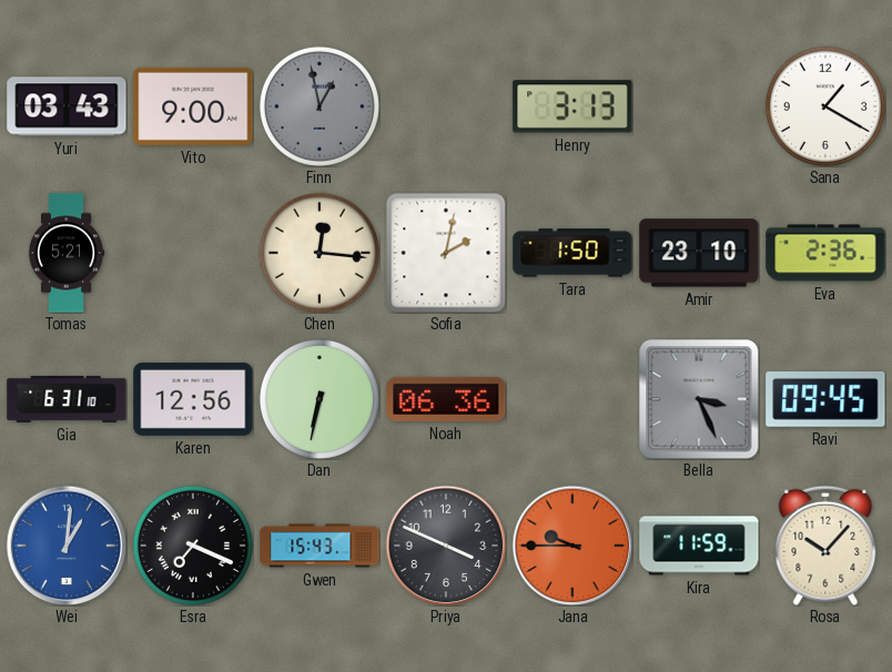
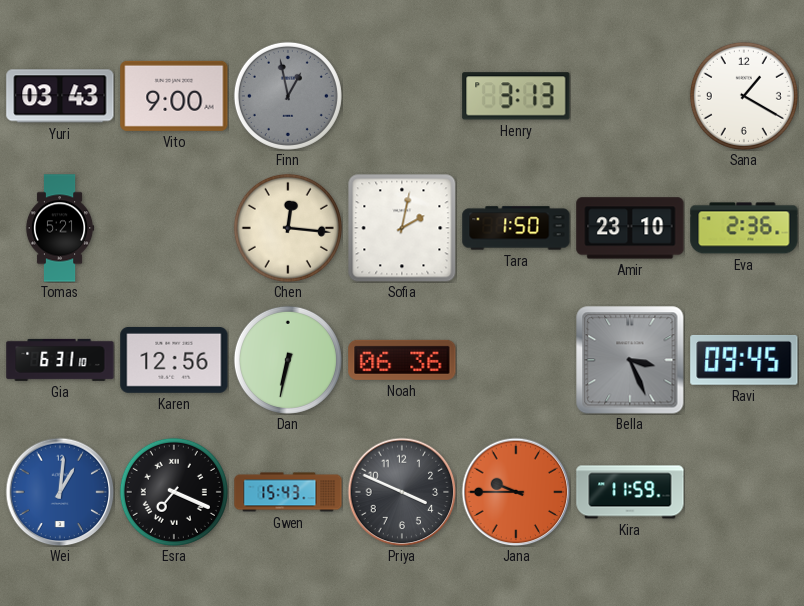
Rosa: 10:07 -> none
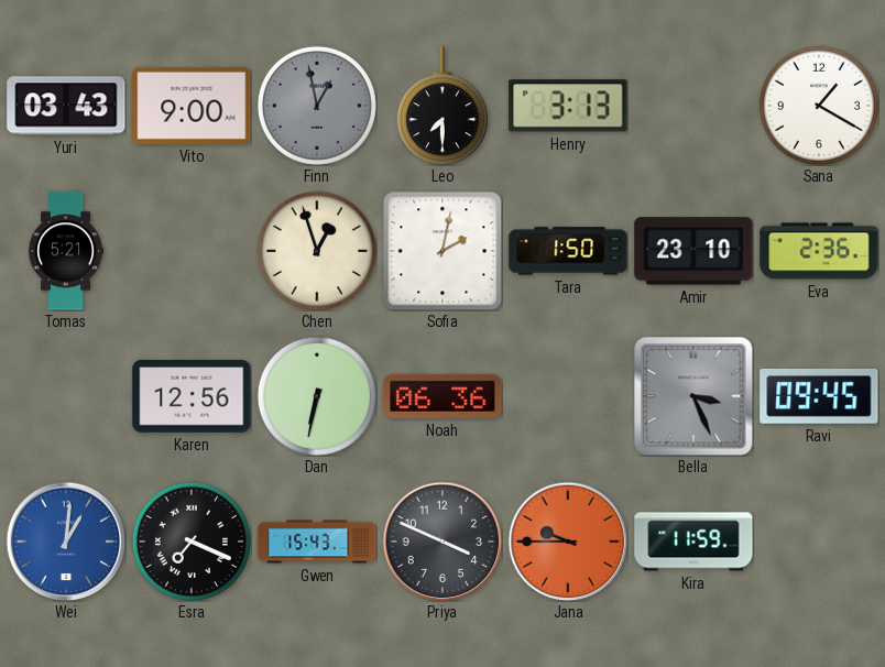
Leo: none -> 7:30
Chen: 12:16 -> 12:57
Gia: 6:31 -> none
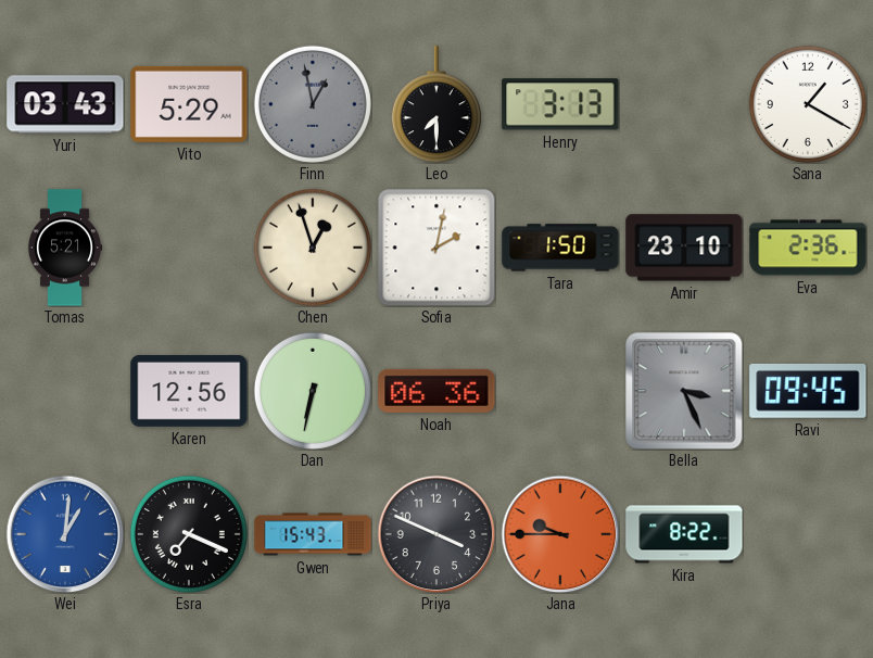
Vito: 9:00 -> 5:29
Kira: 11:59 -> 8:22
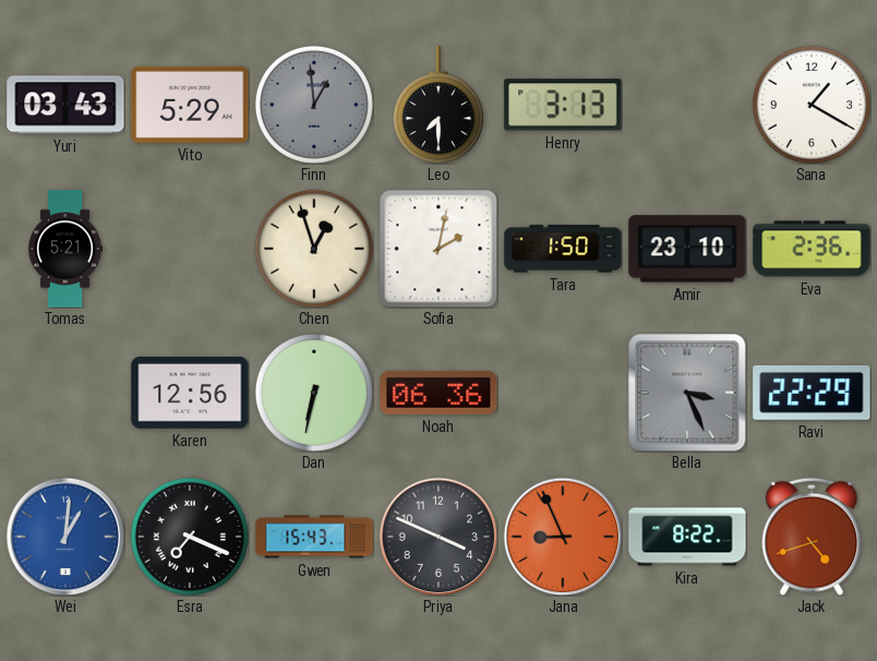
Finn: 12:58 -> 12:59
Ravi: 09:45 -> 22:29
Jana: 9:45 -> 8:56
Jack: none -> 4:42
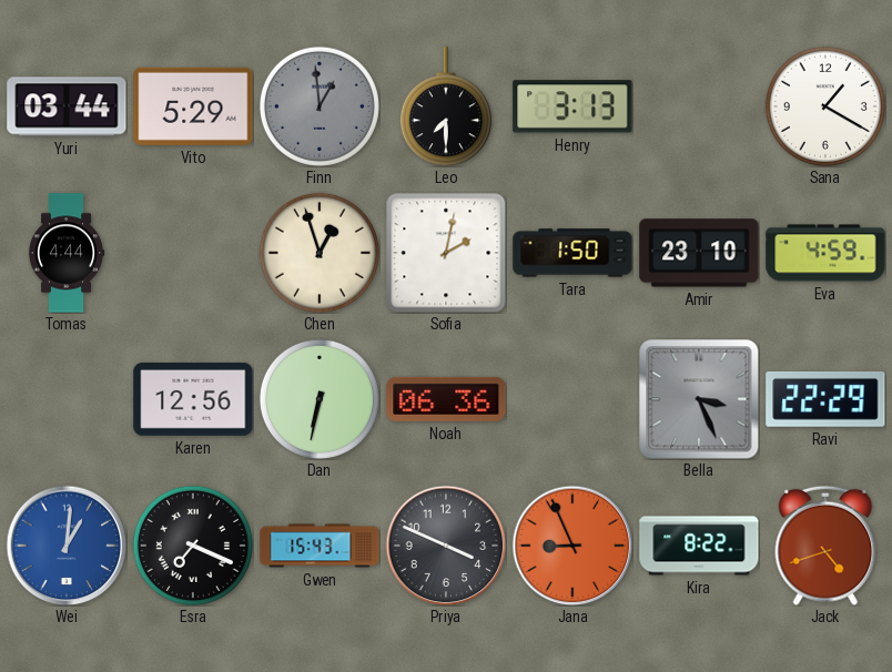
Yuri: 03:43 -> 03:44
Tomas: 5:21 -> 4:44
Eva: 2:36 -> 4:59
